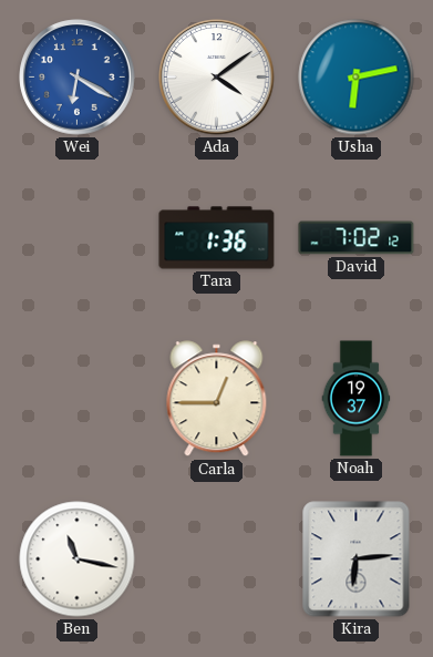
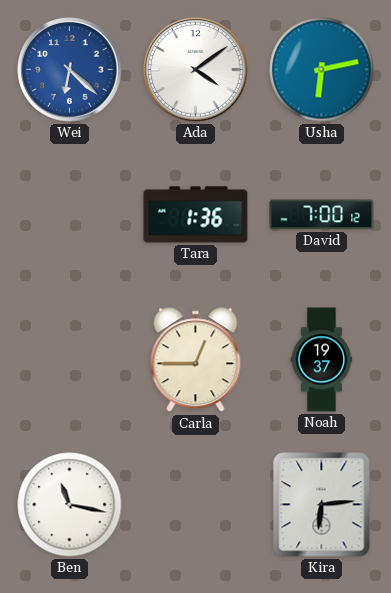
Wei: 6:20 -> 6:22
David: 7:02 -> 7:00
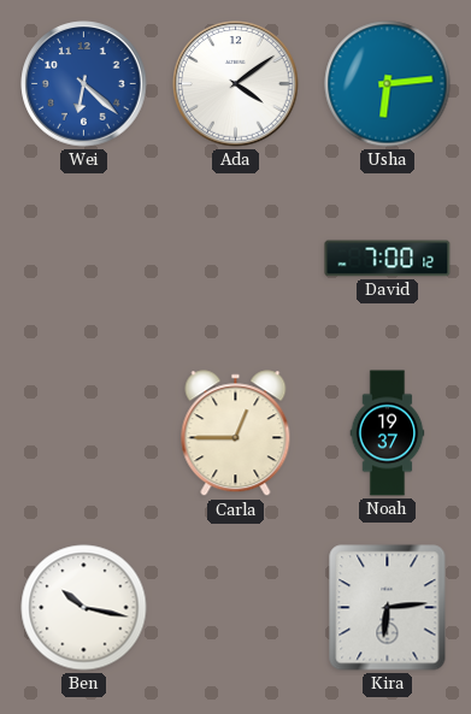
Usha: 6:13 -> 6:14
Tara: 1:36 -> none
Ben: 11:17 -> 10:17
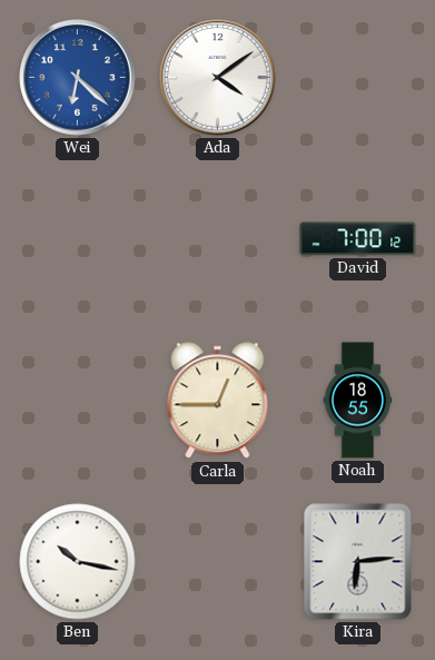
Usha: 6:14 -> none
Noah: 19:37 -> 18:55
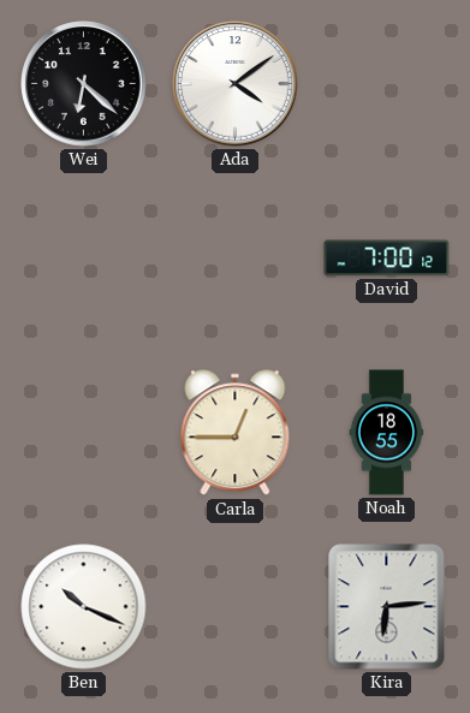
Wei dial: blue -> black
Ben: 10:17 -> 10:19
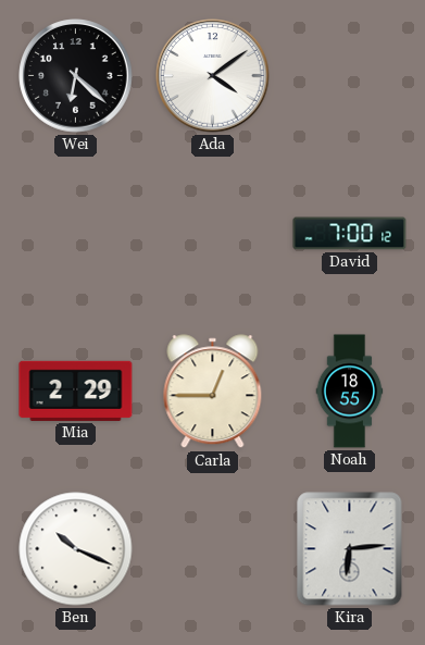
Mia: none -> 2:29
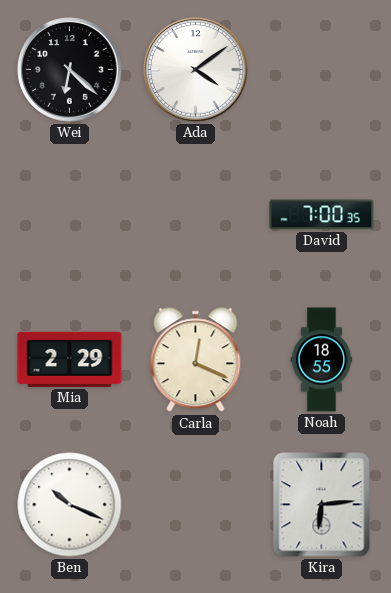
David: 7:00:12 -> 7:00:35
Carla: 12:45 -> 12:19
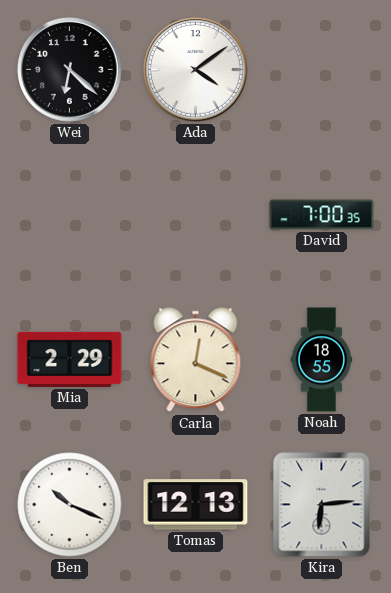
Tomas: none -> 12:13
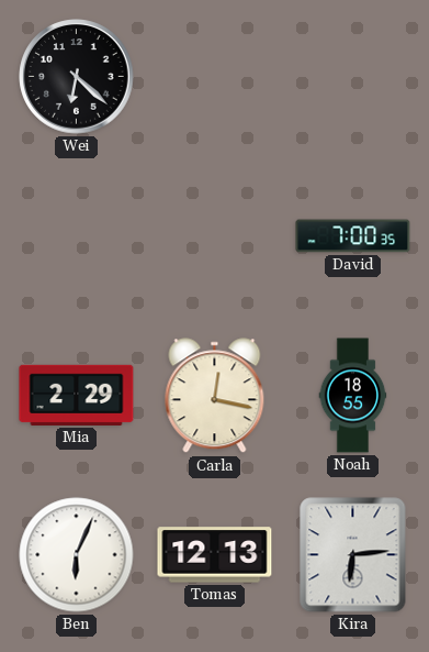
Ada: 4:09 -> none
Carla: 12:19 -> 12:17
Ben: 10:19 -> 6:04
